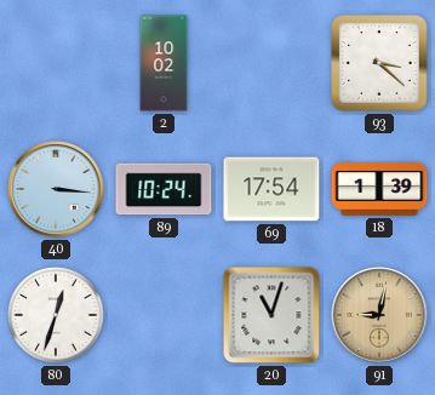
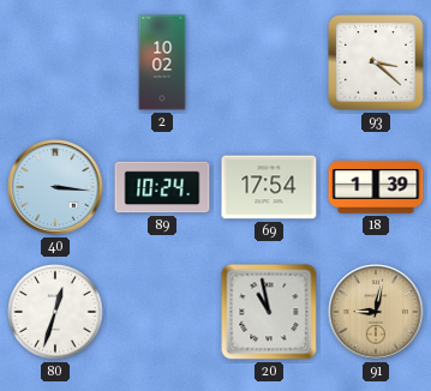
20: 11:03 -> 10:58
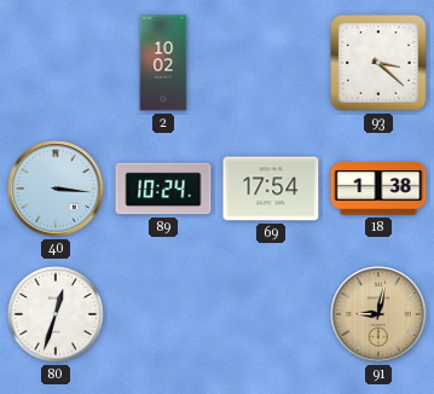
18: 1:39 -> 1:38
20: 10:58 -> none
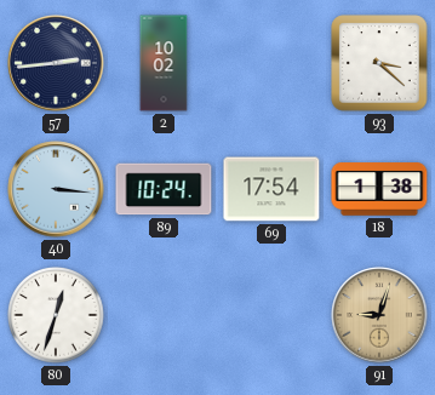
57: none -> 2:44
91: 9:02 -> 9:03
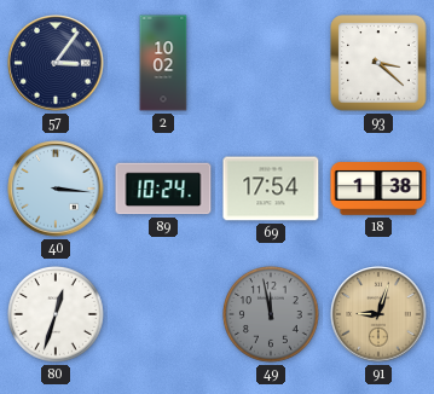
57: 2:44 -> 3:06
49: none -> 11:58
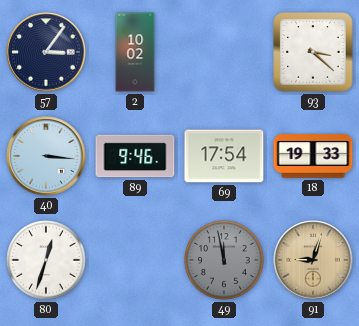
89: 10:24 -> 9:46
18: 1:38 -> 19:33
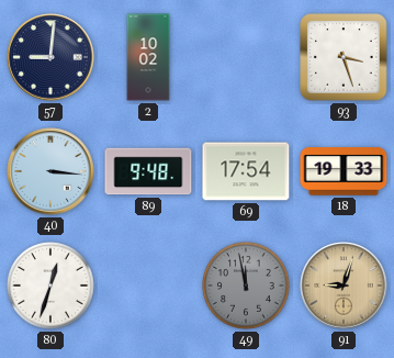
57: 3:06 -> 9:01
93: 3:22 -> 3:27
89: 9:46 -> 9:48
